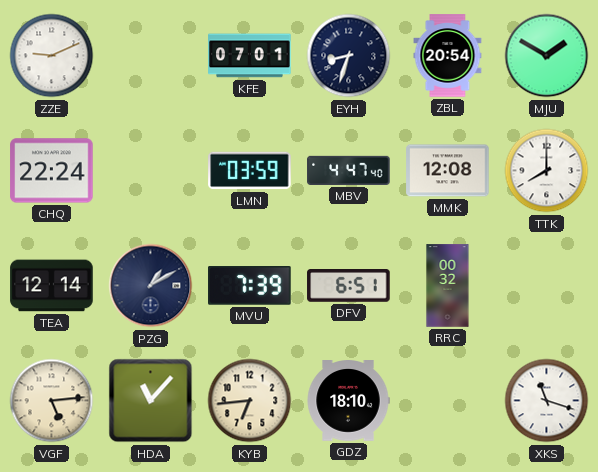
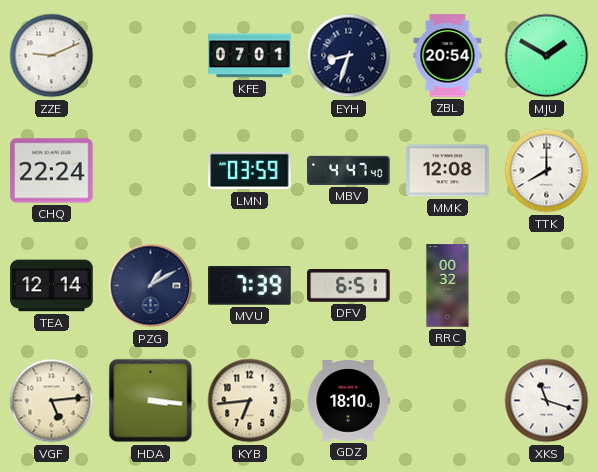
HDA: 11:07 -> 3:16
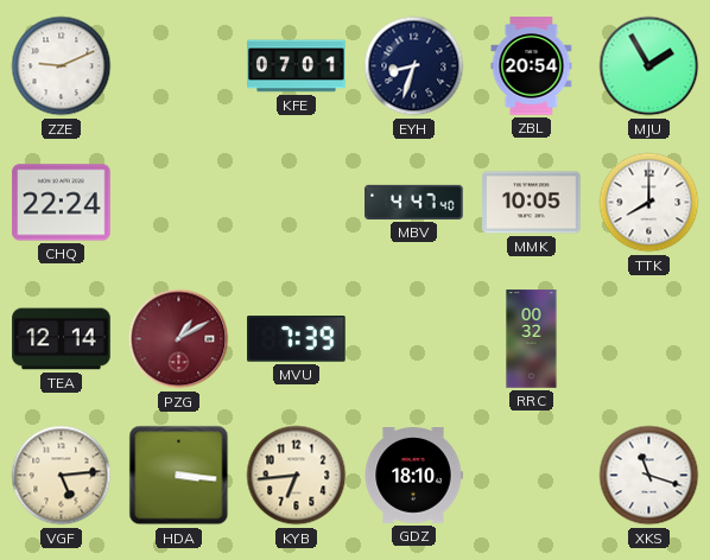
MJU: 1:50 -> 1:55
LMN: 03:59 -> none
MMK: 12:08 -> 10:05
PZG dial: navy -> burgundy
DFV: 6:51 -> none
